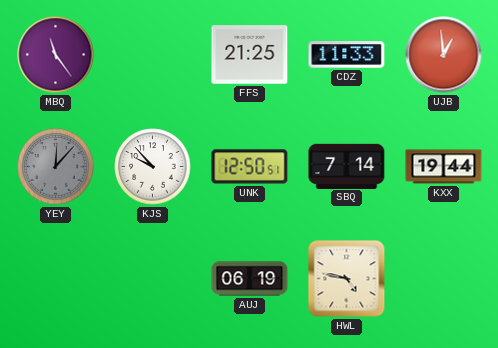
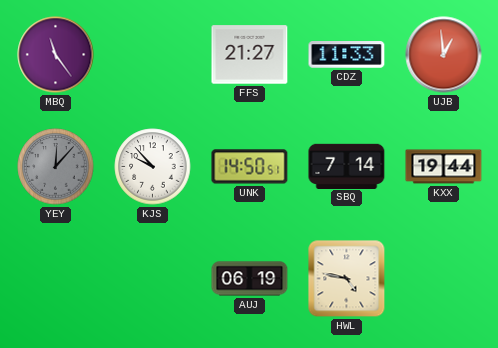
FFS: 21:25 -> 21:27
UNK: 12:50 -> 14:50
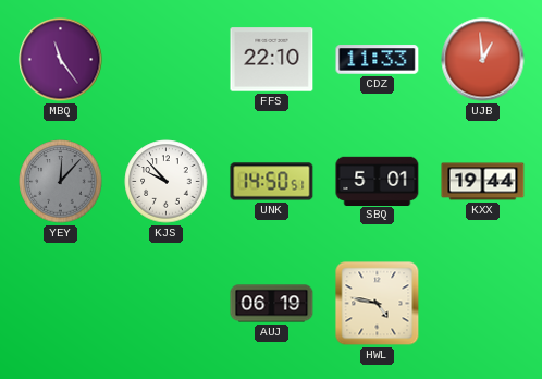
FFS: 21:27 -> 22:10
SBQ: 7:14 -> 5:01
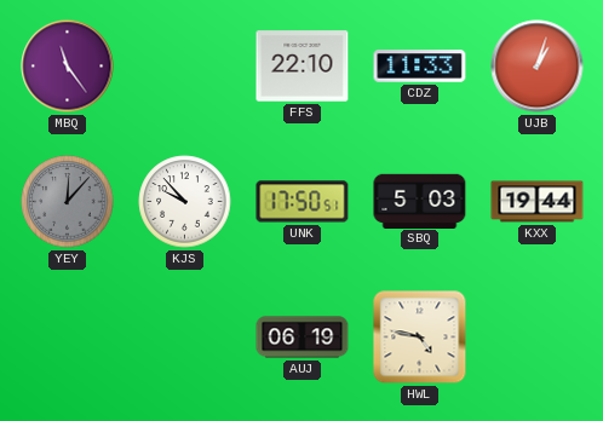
UJB: 12:59 -> 1:03
UNK: 14:50 -> 17:50
SBQ: 5:01 -> 5:03
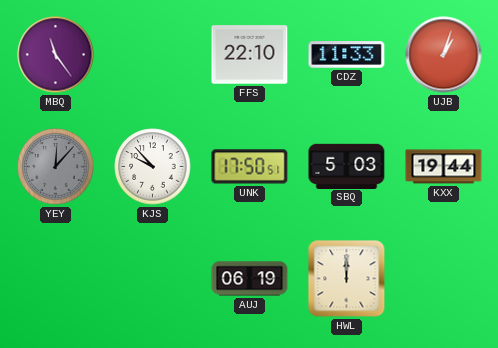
HWL: 4:47 -> 12:00
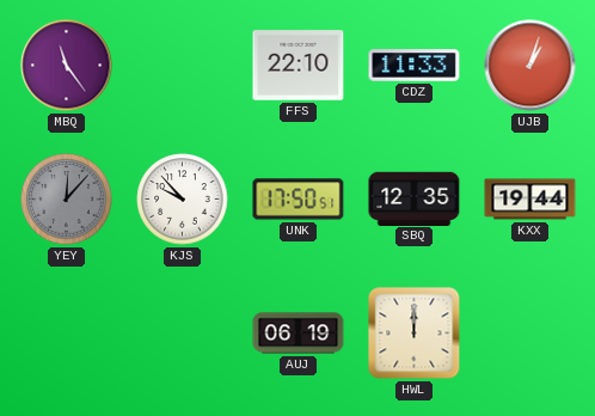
SBQ: 5:03 -> 12:35
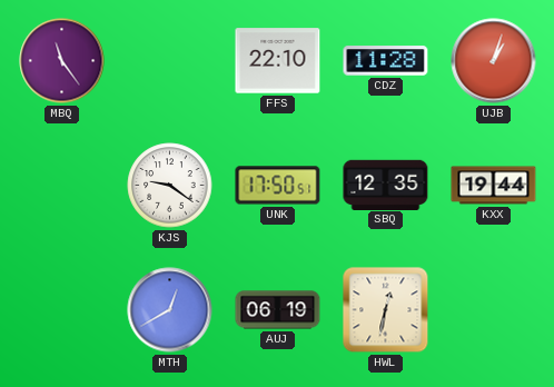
CDZ: 11:33 -> 11:28
YEY: 12:07 -> none
KJS: 9:53 -> 9:21
MTH: none -> 12:40
HWL: 12:00 -> 12:32
